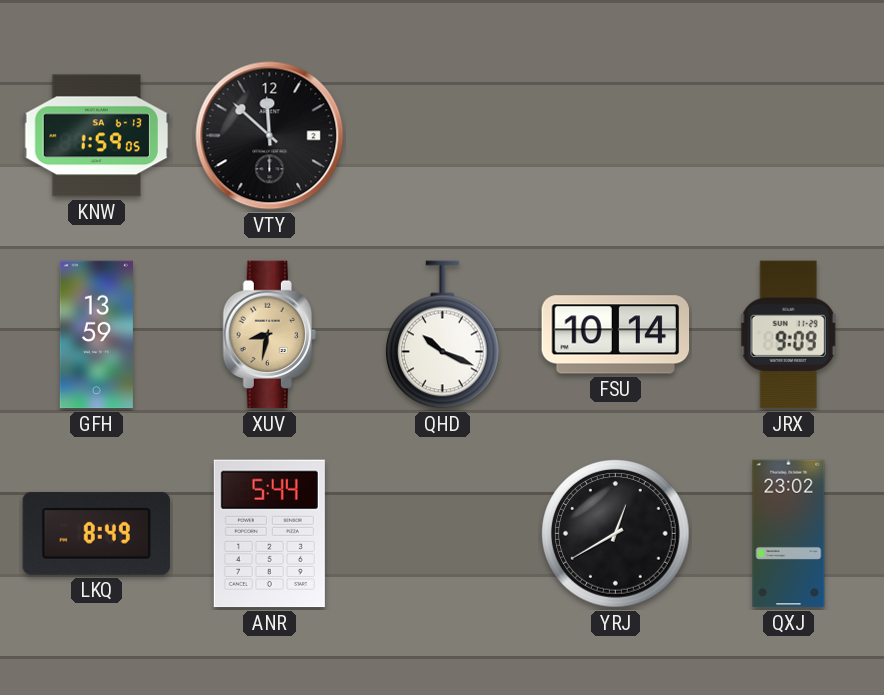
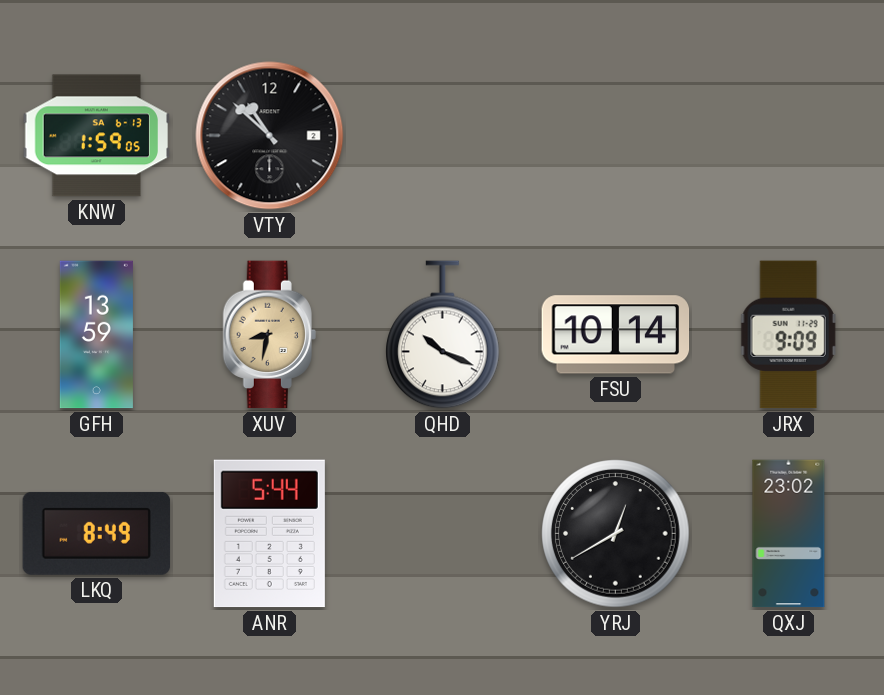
VTY: 11:52 -> 10:52
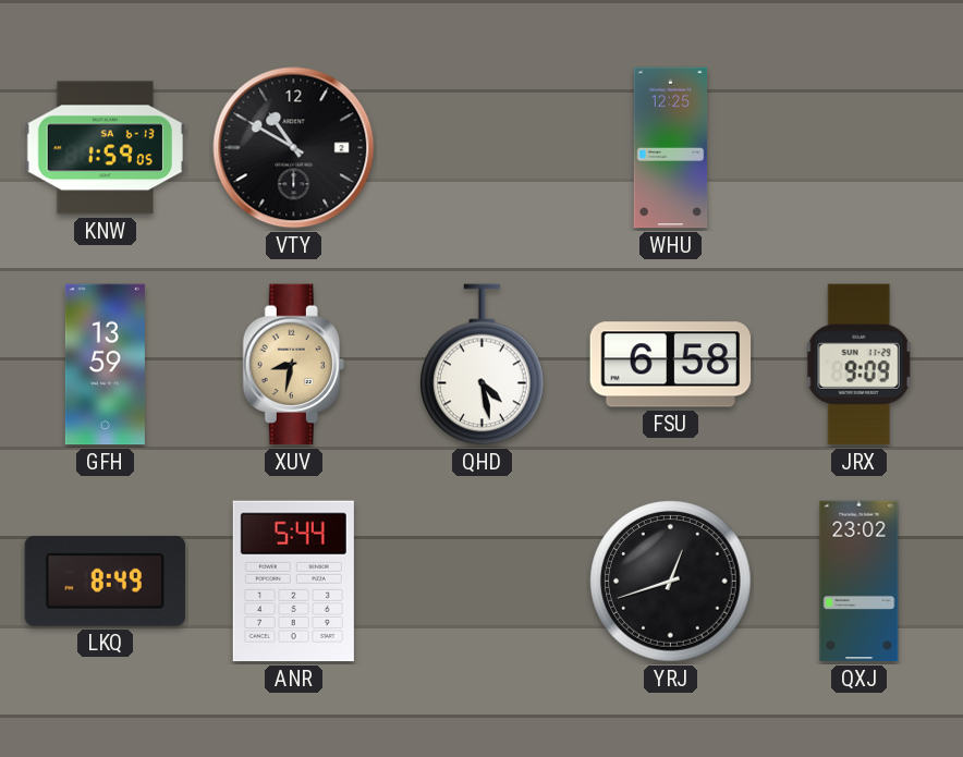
VTY: 10:52 -> 10:50
WHU: none -> 12:25
QHD: 10:19 -> 4:28
FSU: 10:14 -> 6:58
YRJ: 12:40 -> 12:42
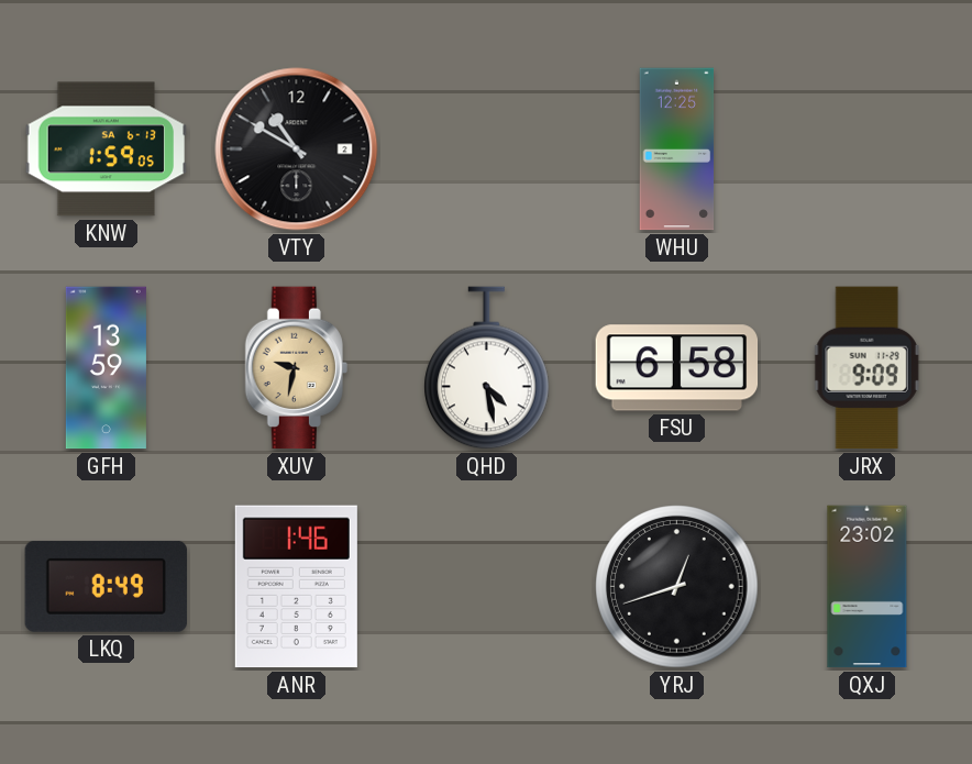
XUV: 8:32 -> 9:32
ANR: 5:44 -> 1:46
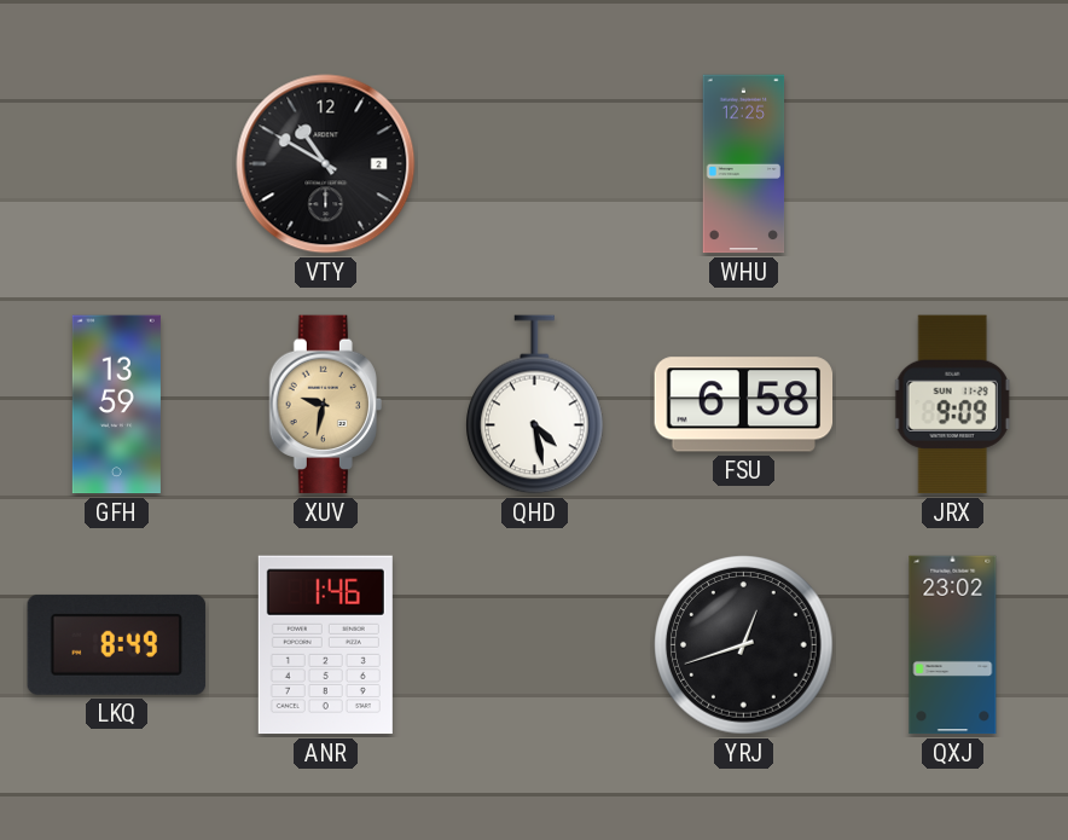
KNW: 1:59 -> none
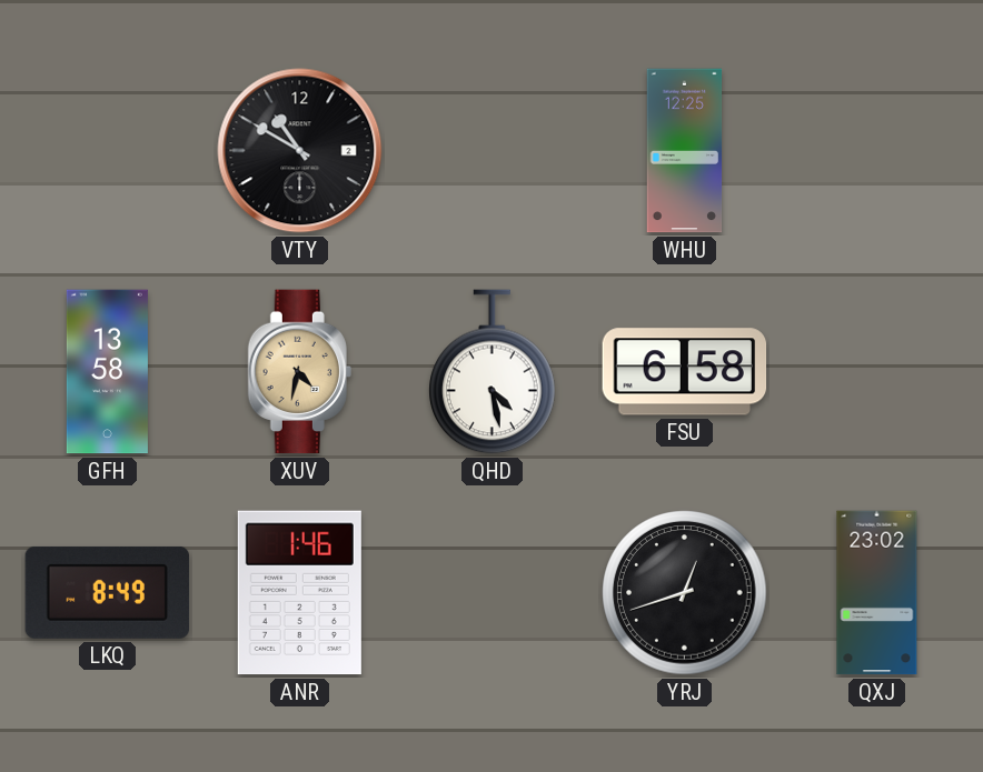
GFH: 13:59 -> 13:58
XUV: 9:32 -> 4:32
JRX: 9:09 -> none
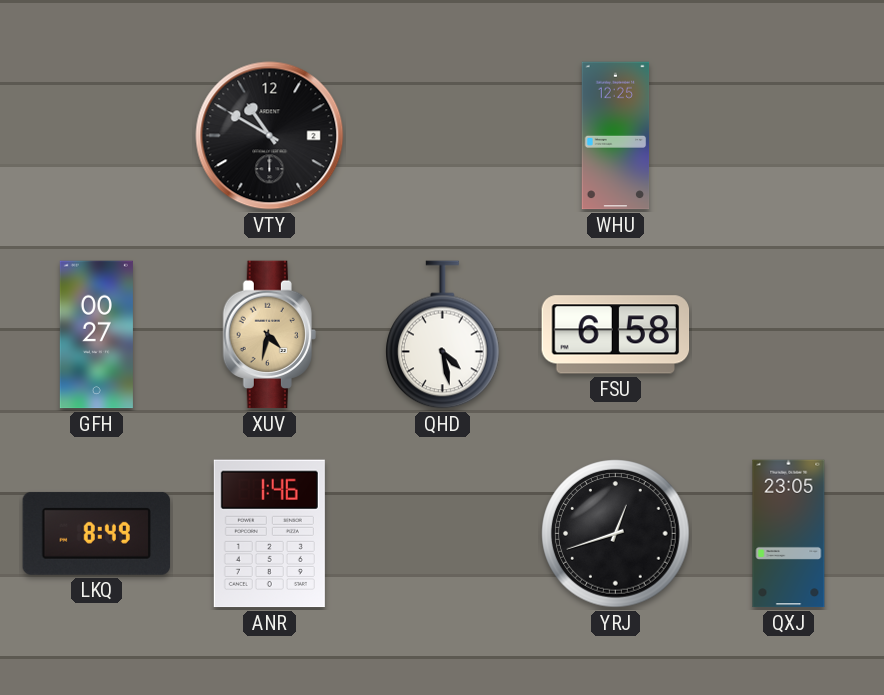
GFH: 13:58 -> 00:27
QXJ: 23:02 -> 23:05
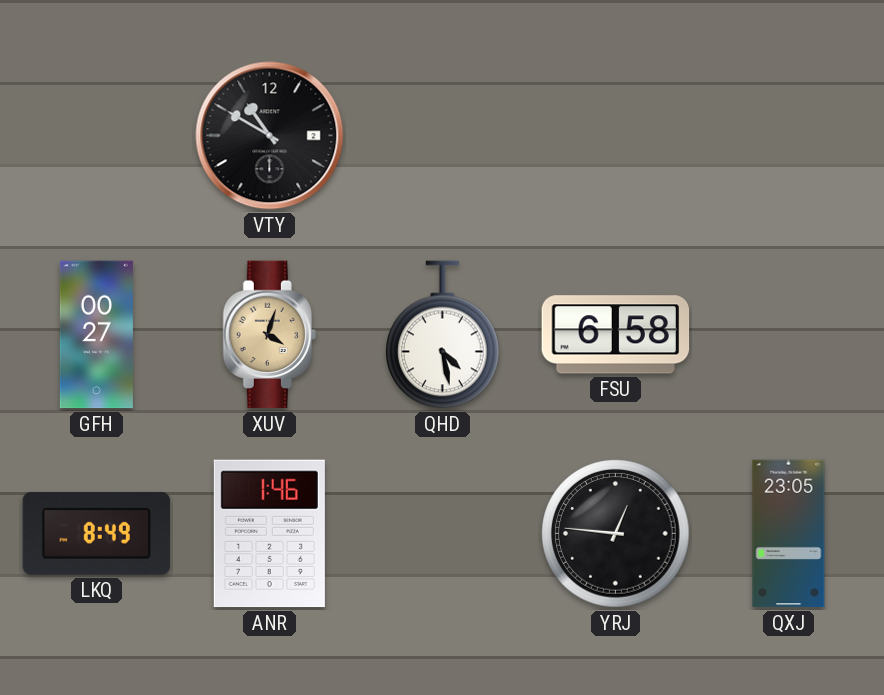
WHU: 12:25 -> none
XUV: 4:32 -> 4:03
YRJ: 12:42 -> 12:46
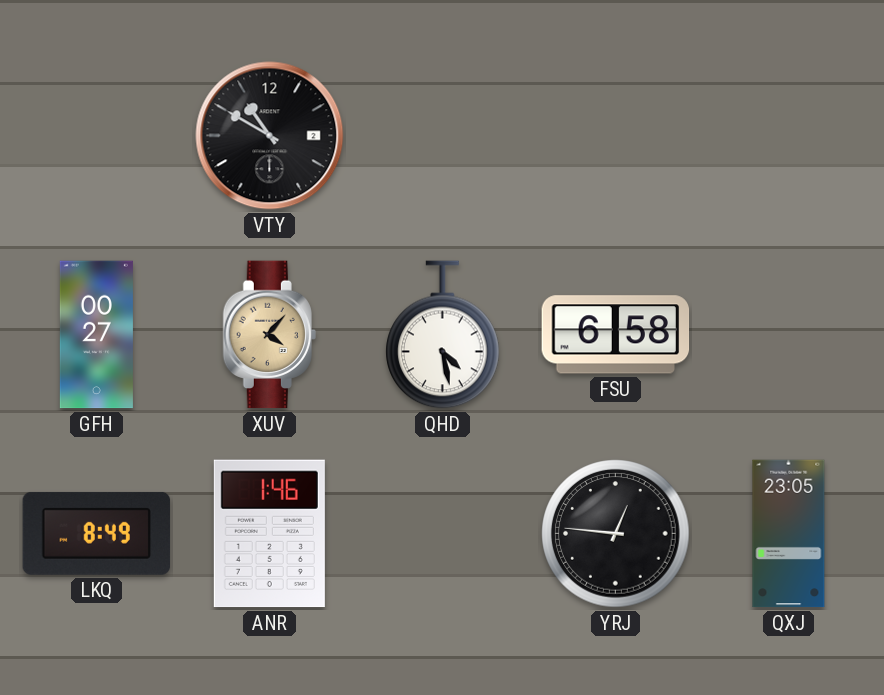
XUV: 4:03 -> 4:07
